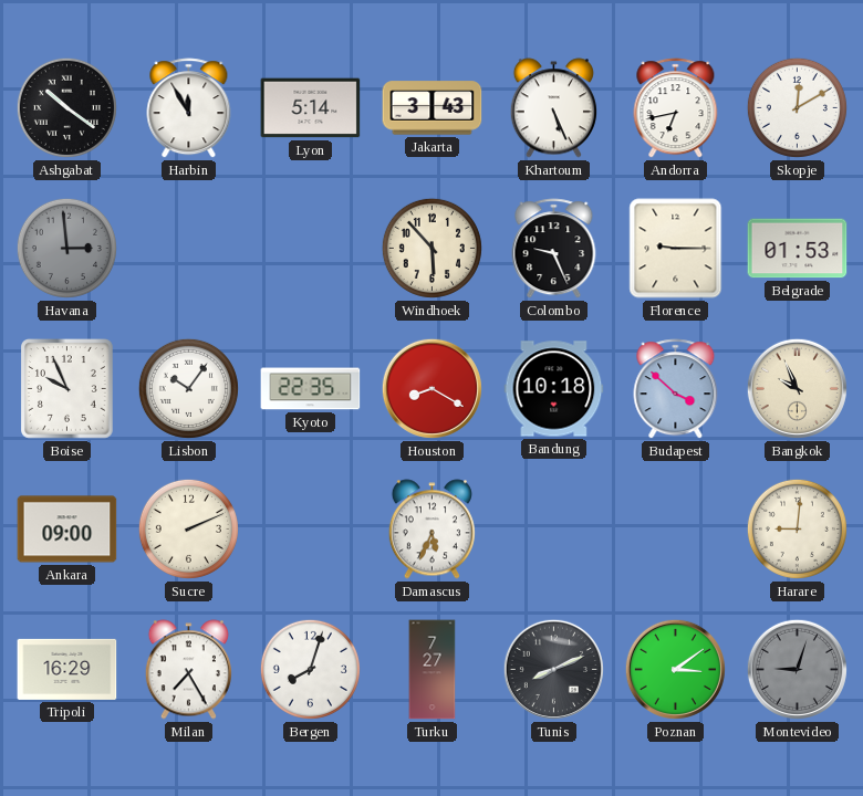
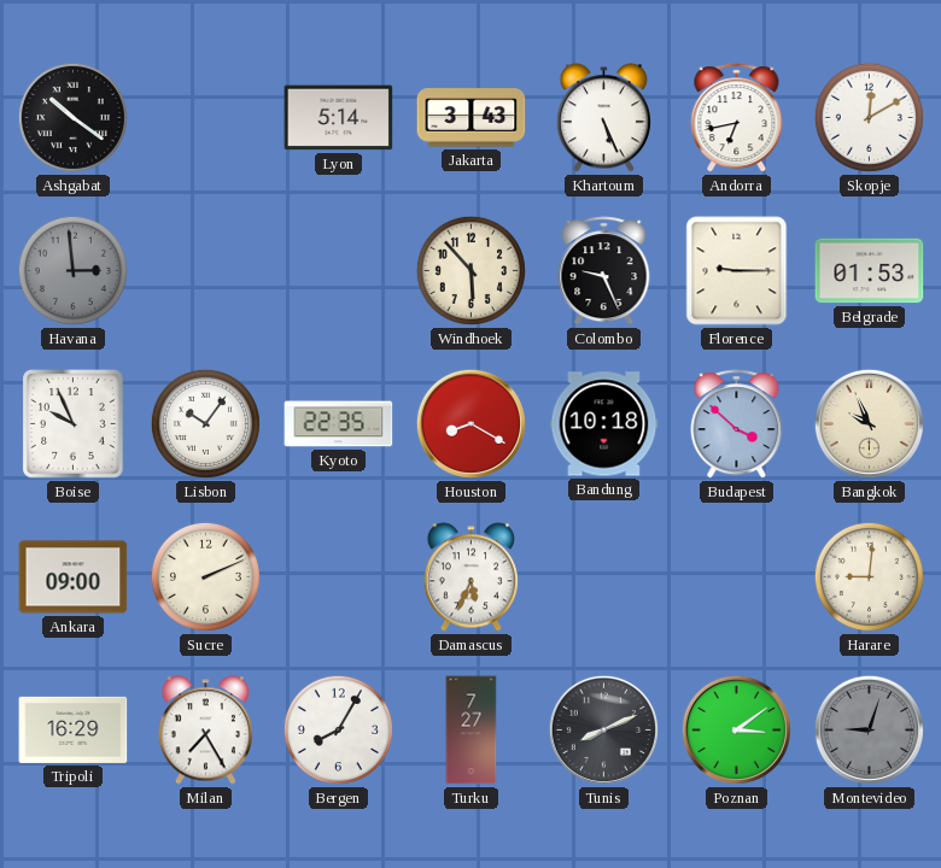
Harbin: 11:55 -> none
Bergen: 8:03 -> 8:05
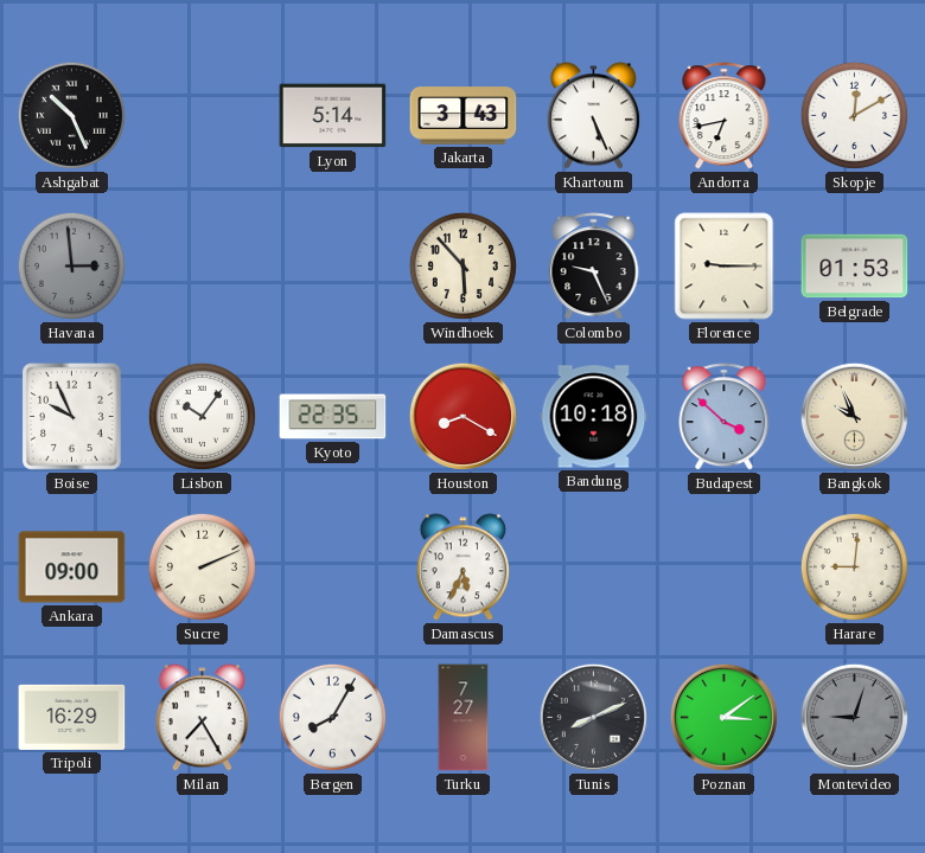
Ashgabat: 10:21 -> 10:26
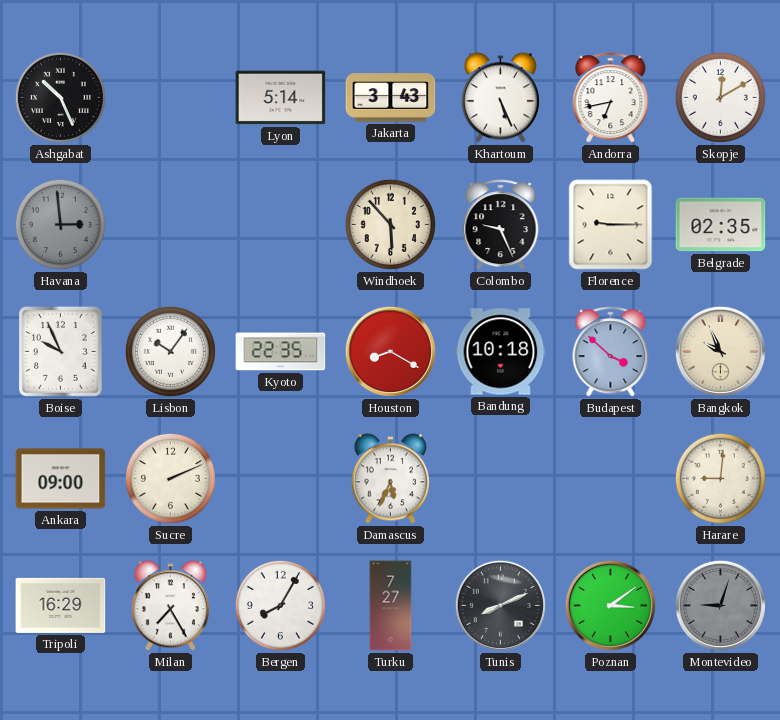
Belgrade: 01:53 -> 02:35
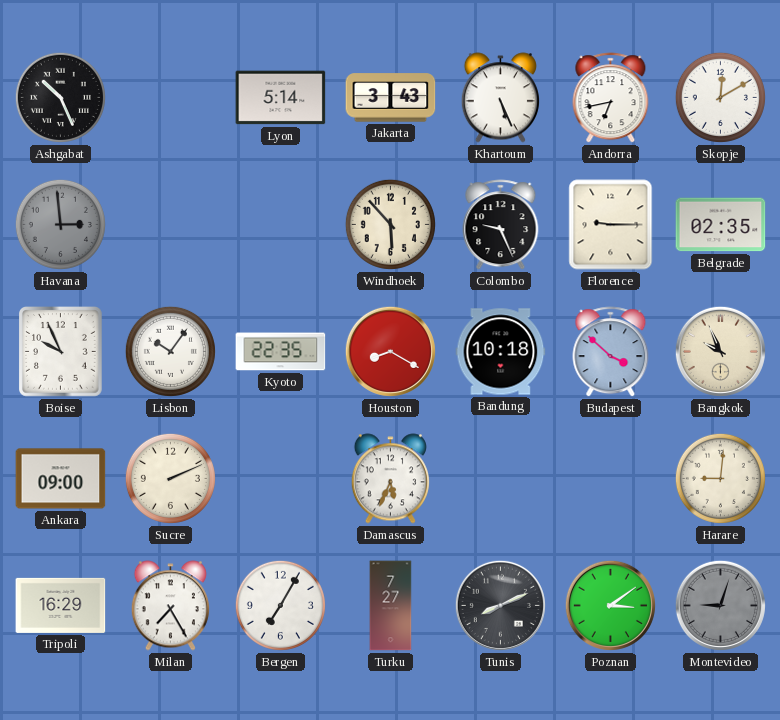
Bergen: 8:05 -> 7:05
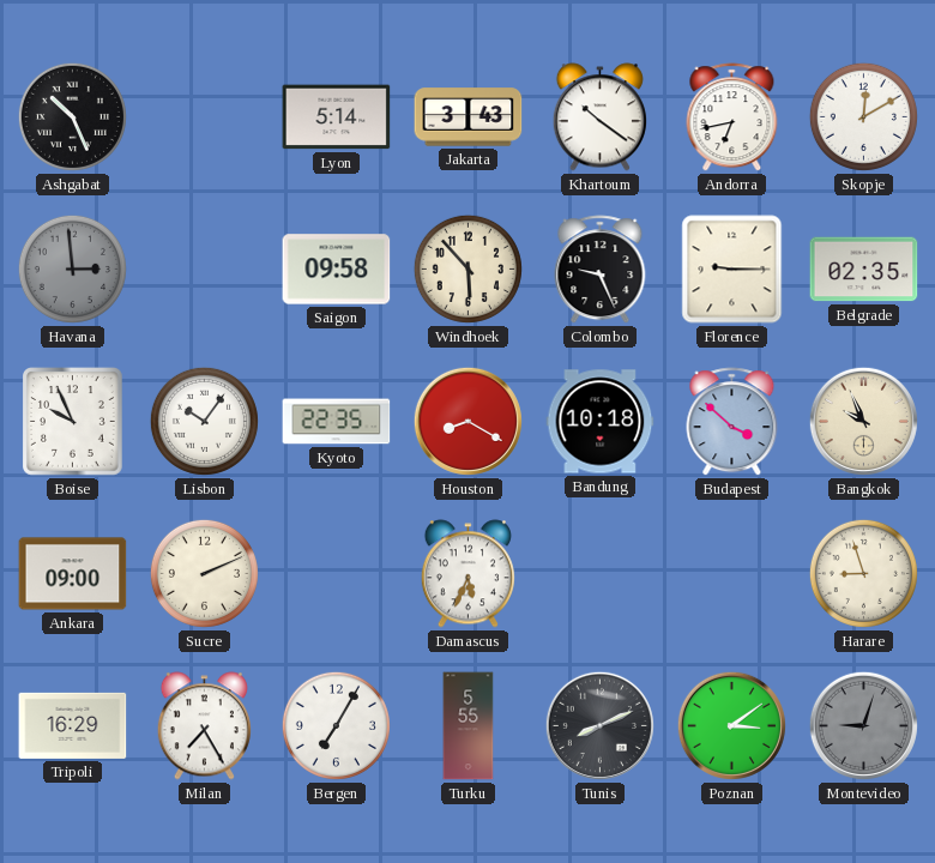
Khartoum: 5:26 -> 10:21
Saigon: none -> 09:58
Harare: 9:01 -> 8:57
Turku: 7:27 -> 5:55
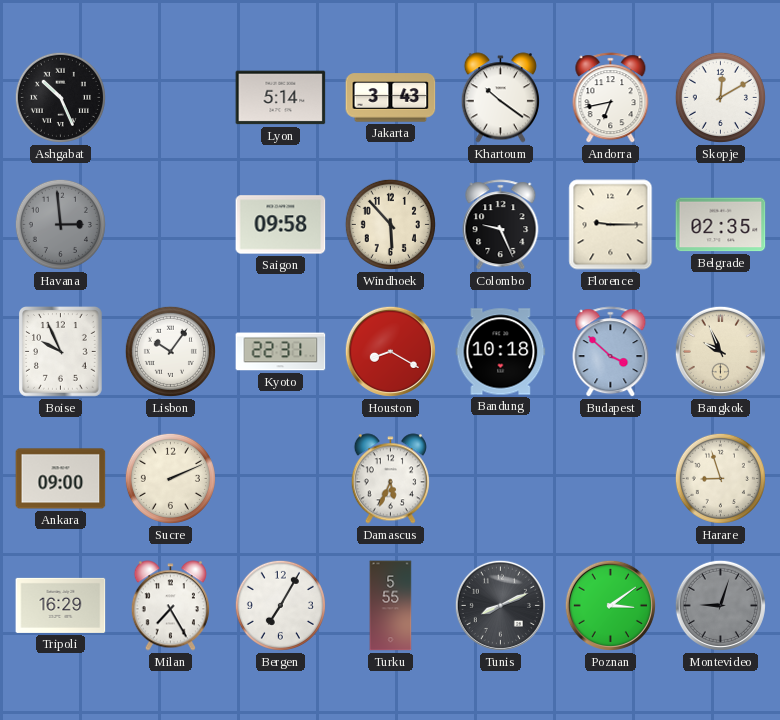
Kyoto: 22:35 -> 22:31
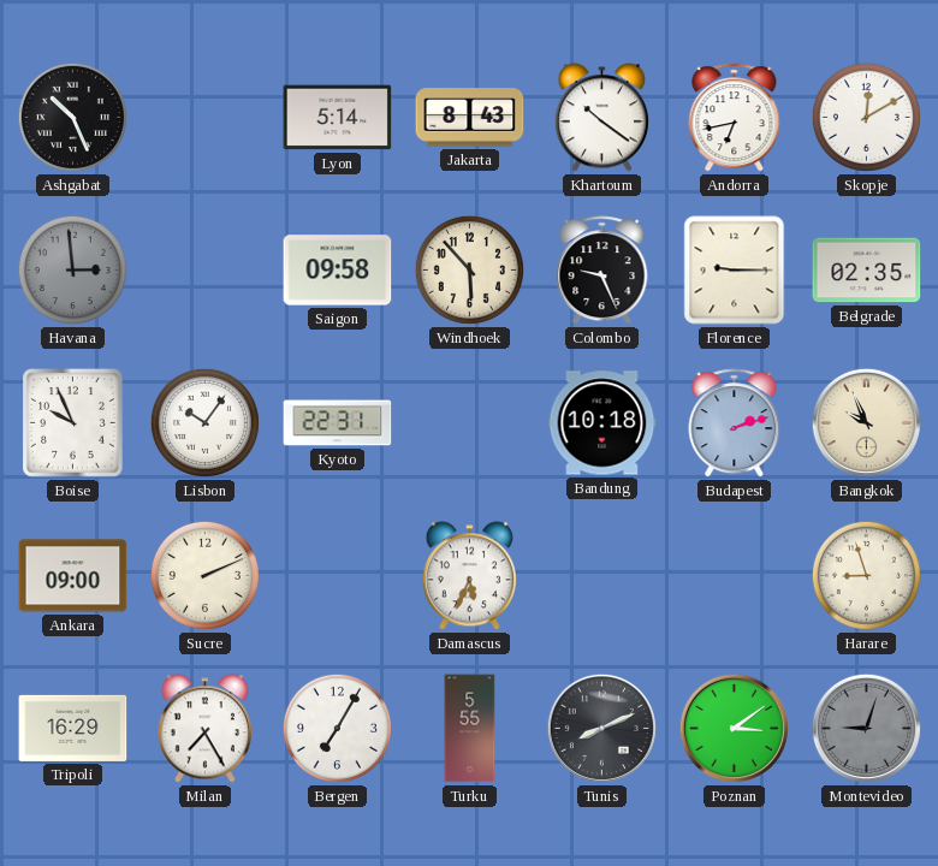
Jakarta: 3:43 -> 8:43
Houston: 8:20 -> none
Budapest: 3:52 -> 2:12
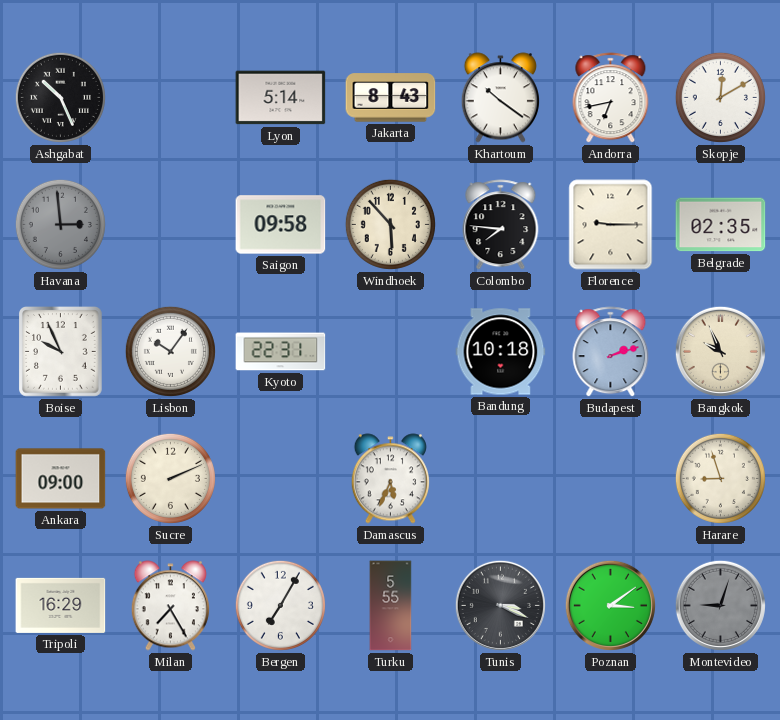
Colombo: 9:26 -> 7:46
Tunis: 8:11 -> 3:19
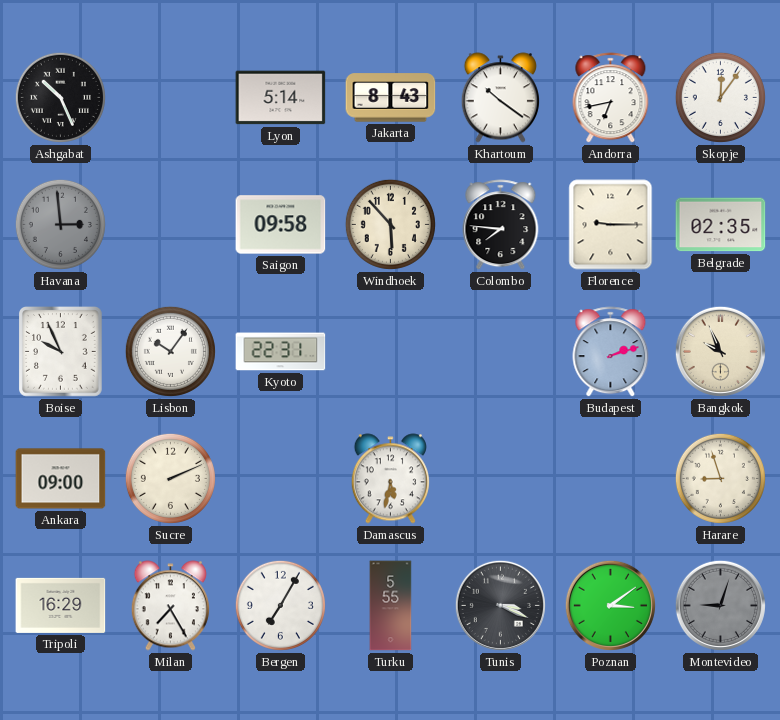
Skopje: 12:10 -> 12:06
Bandung: 10:18 -> none
Damascus: 5:34 -> 5:32
